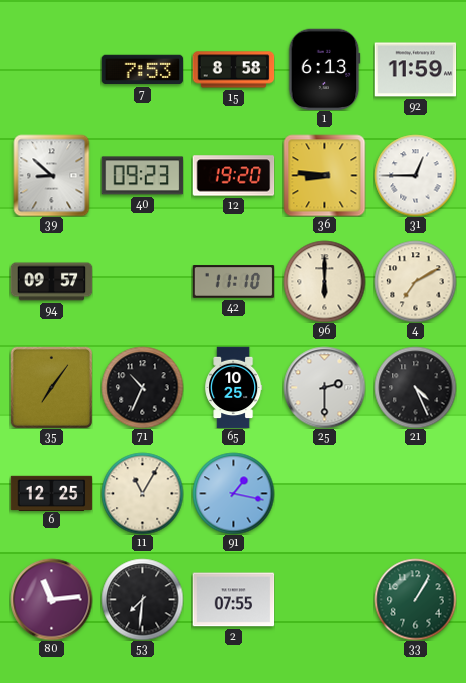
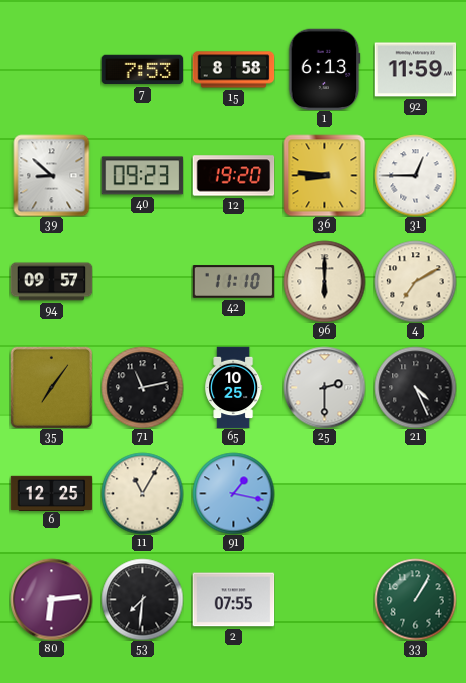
71: 10:34 -> 11:13
80: 11:14 -> 6:14
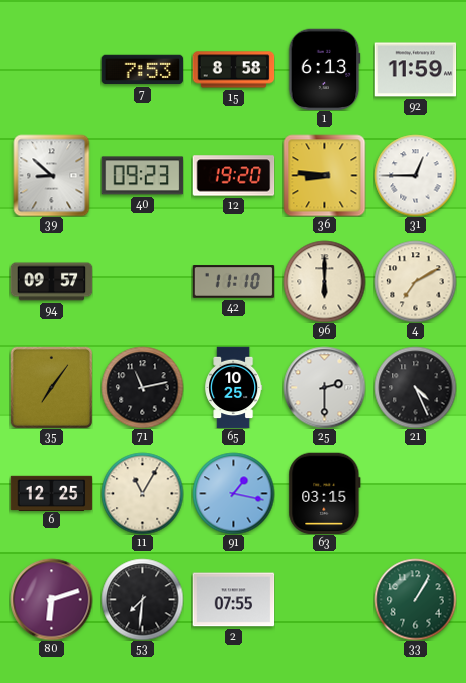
63: none -> 03:15
80: 6:14 -> 6:12
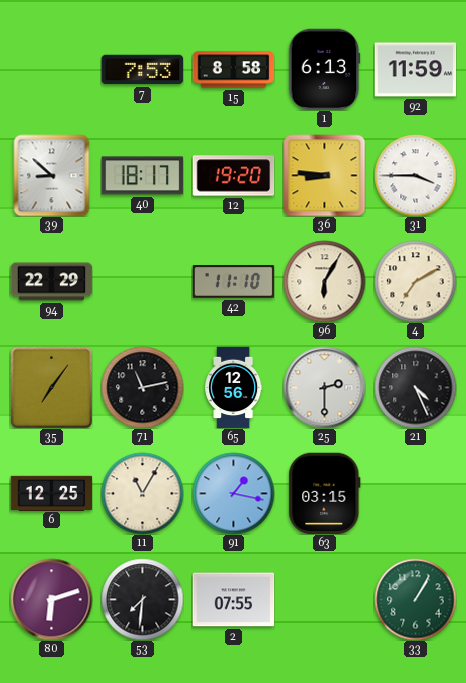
40: 09:23 -> 18:17
31: 12:45 -> 3:45
94: 09:57 -> 22:29
96: 6:00 -> 6:05
65: 10:25 -> 12:56
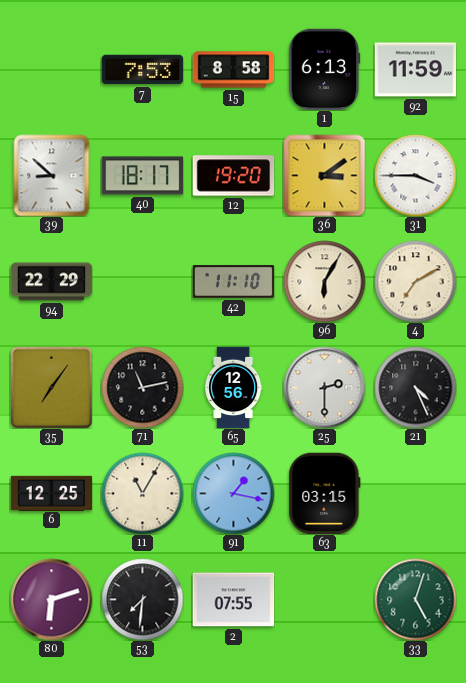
36: 8:46 -> 3:09
33: 1:05 -> 5:03
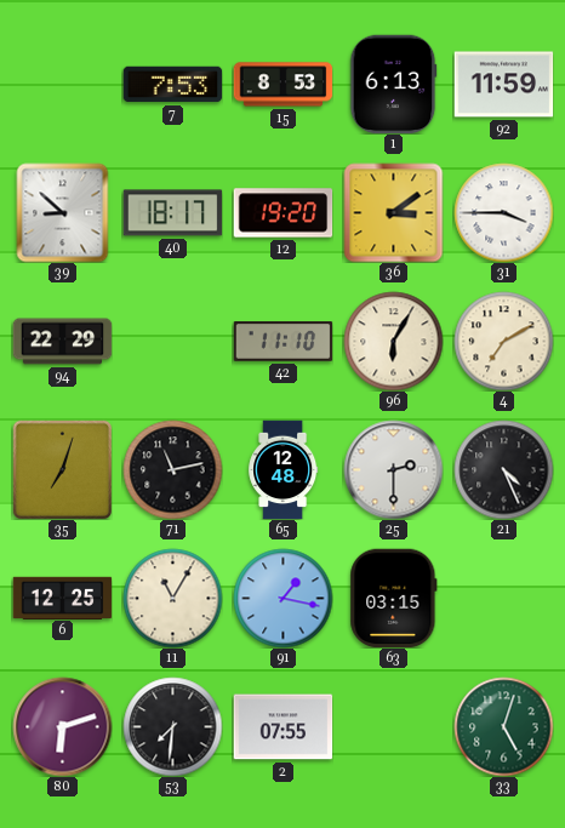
15: 8:58 -> 8:53
35: 7:06 -> 7:03
65: 12:56 -> 12:48
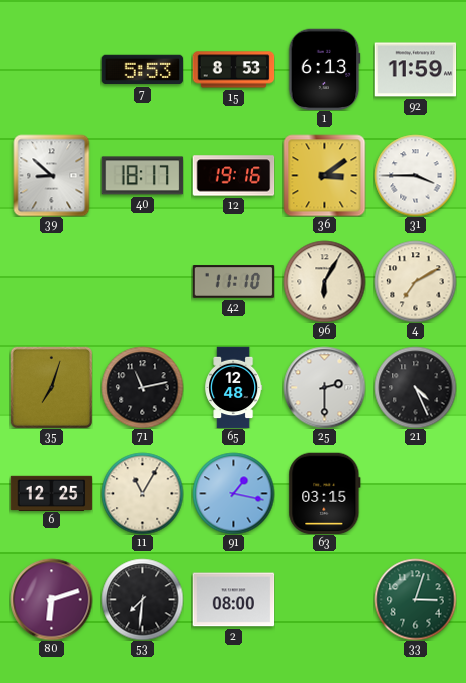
7: 7:53 -> 5:53
12: 19:20 -> 19:16
94: 22:29 -> none
2: 07:55 -> 08:00
33: 5:03 -> 3:03
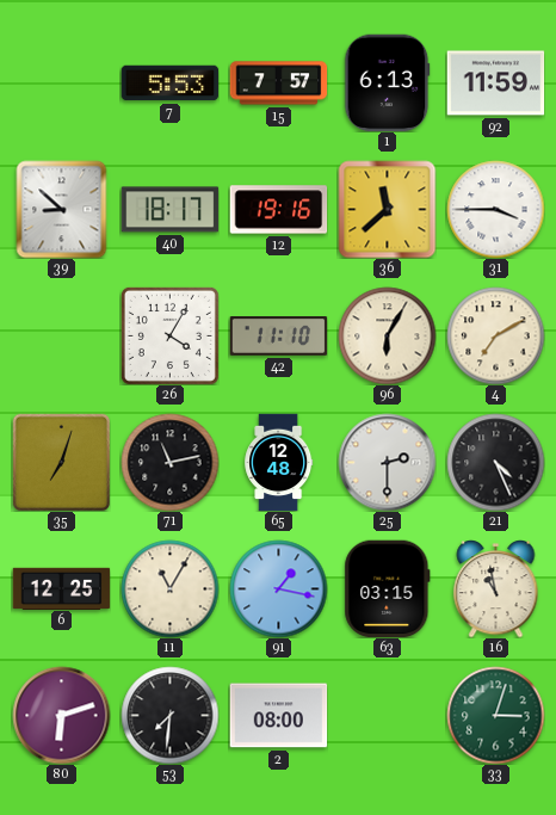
15: 8:53 -> 7:57
36: 3:09 -> 11:38
26: none -> 4:05
16: none -> 10:58
